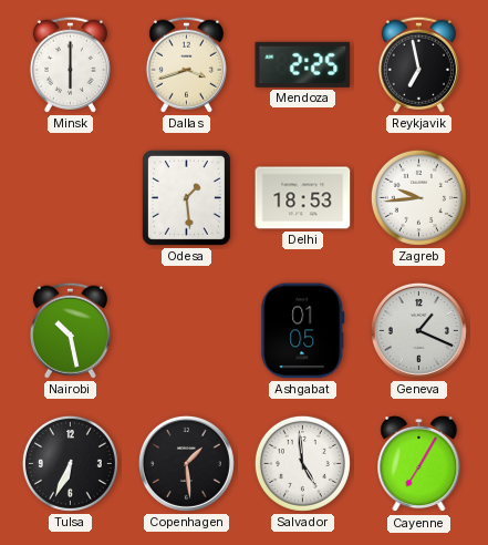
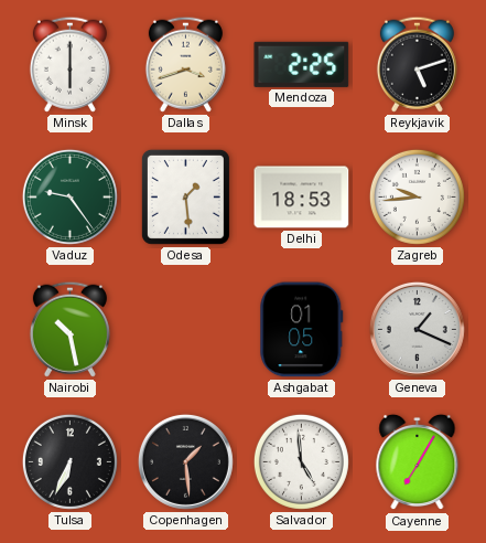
Reykjavik: 6:58 -> 5:12
Vaduz: none -> 9:24
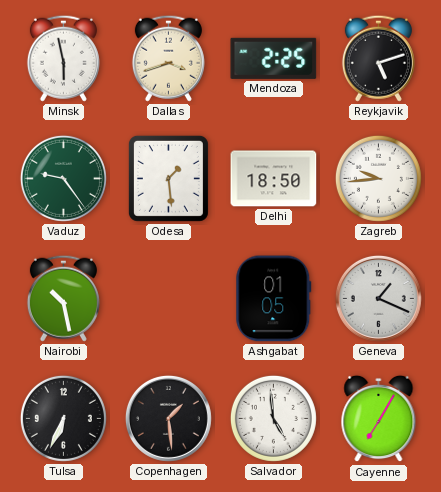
Minsk: 6:00 -> 5:58
Delhi: 18:53 -> 18:50
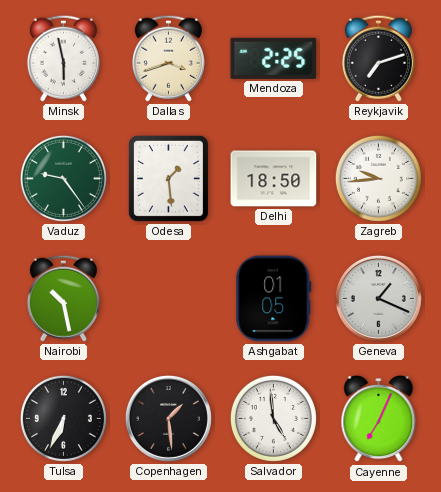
Reykjavik: 5:12 -> 7:12
Cayenne: 7:05 -> 7:04
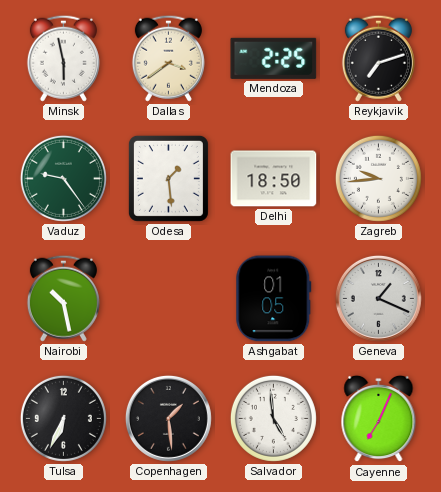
Dallas: 3:42 -> 3:39
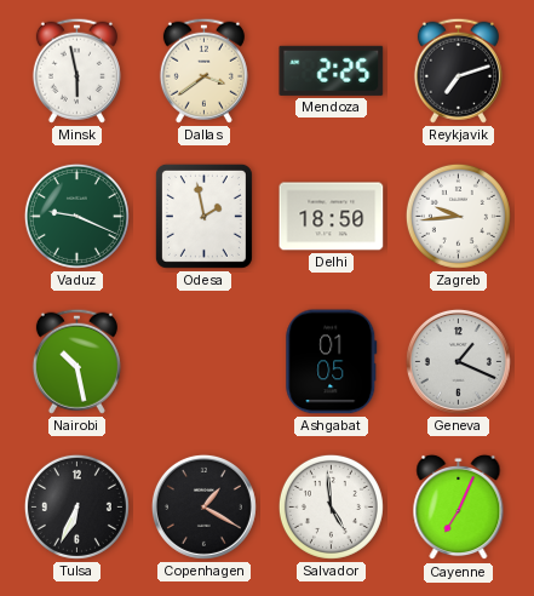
Vaduz: 9:24 -> 9:19
Odesa: 1:29 -> 1:58
Copenhagen: 1:29 -> 1:20
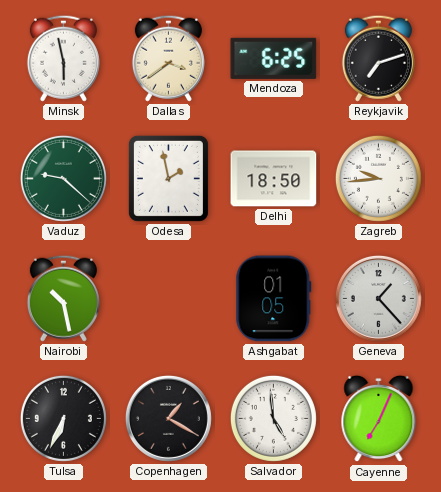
Mendoza: 2:25 -> 6:25
Vaduz: 9:19 -> 9:22
Geneva: 1:19 -> 1:23
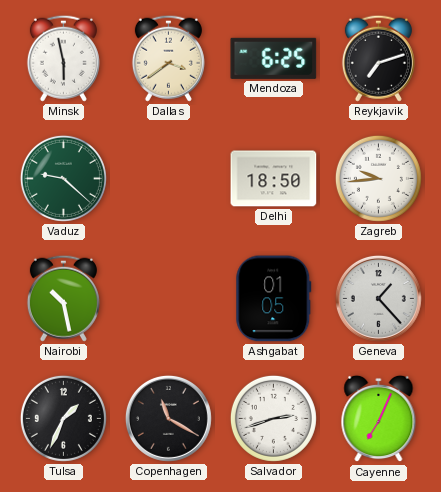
Odesa: 1:58 -> none
Tulsa: 6:34 -> 1:34
Copenhagen: 1:20 -> 11:20
Salvador: 4:59 -> 2:42
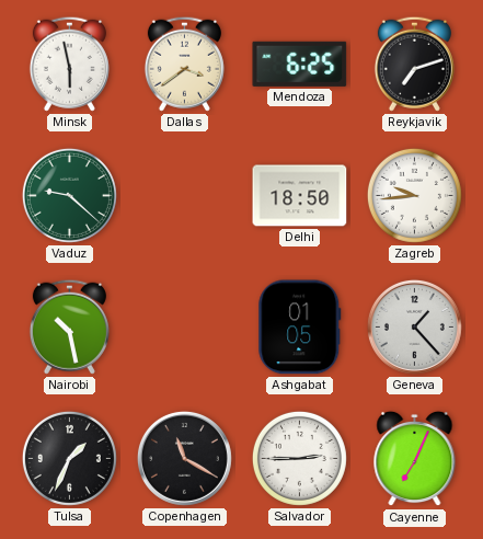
Salvador: 2:42 -> 2:45
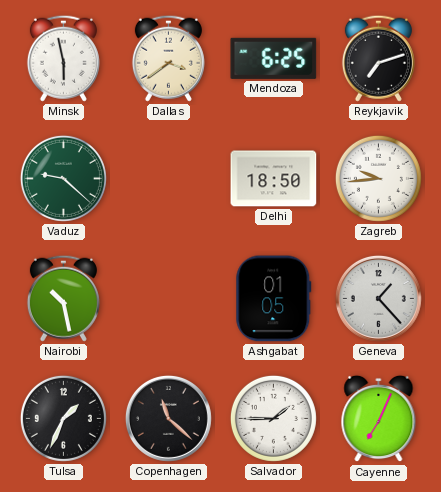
Copenhagen: 11:20 -> 11:22
Salvador: 2:45 -> 1:45
